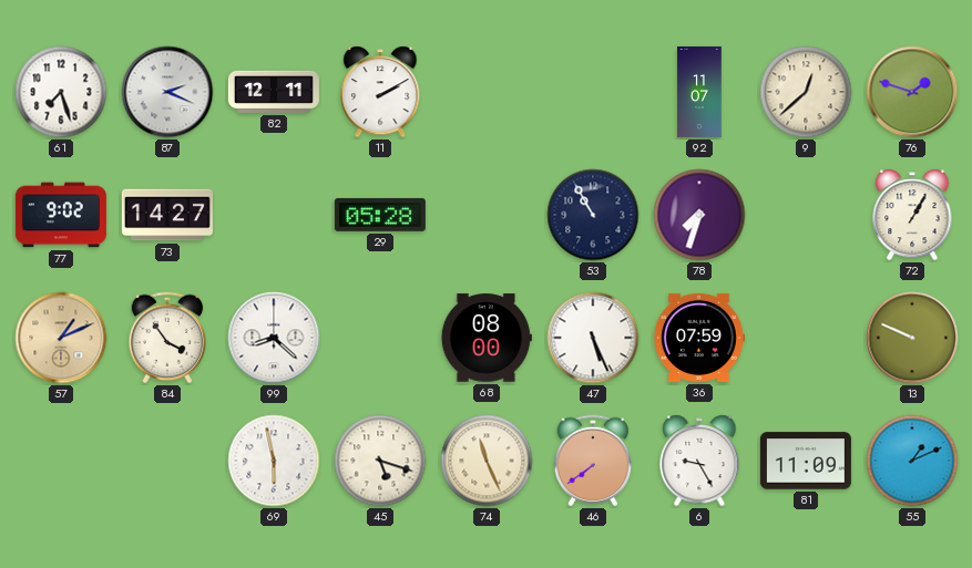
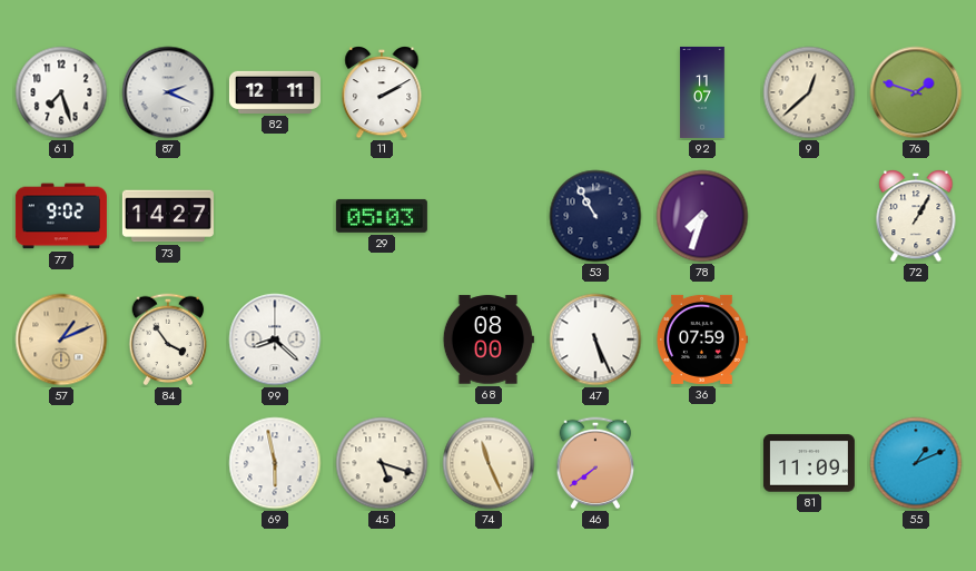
29: 05:28 -> 05:03
13: 9:49 -> none
6: 9:25 -> none
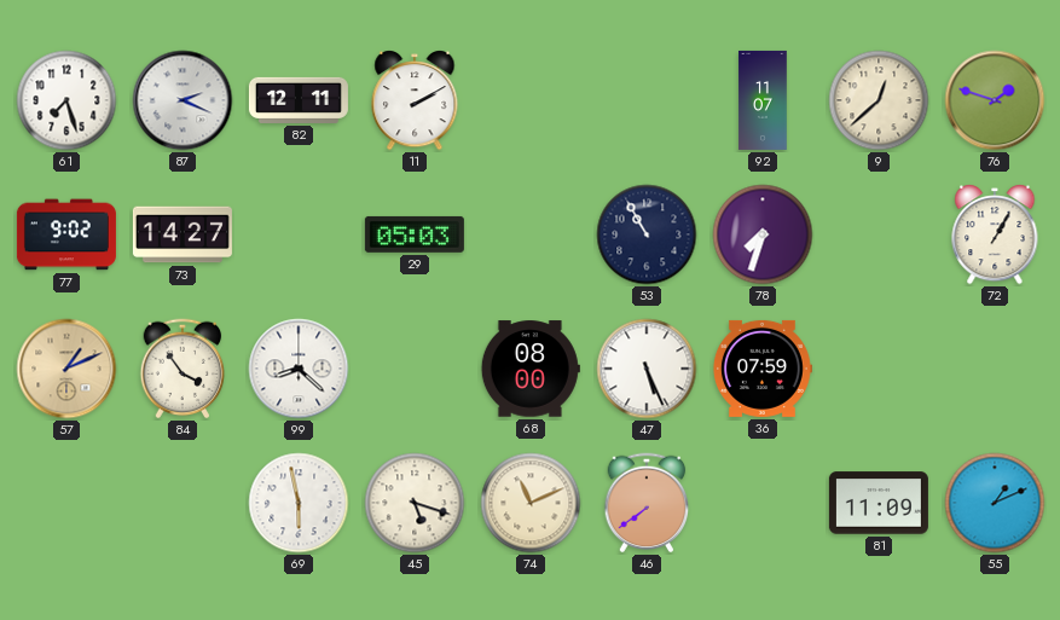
74: 11:26 -> 11:11
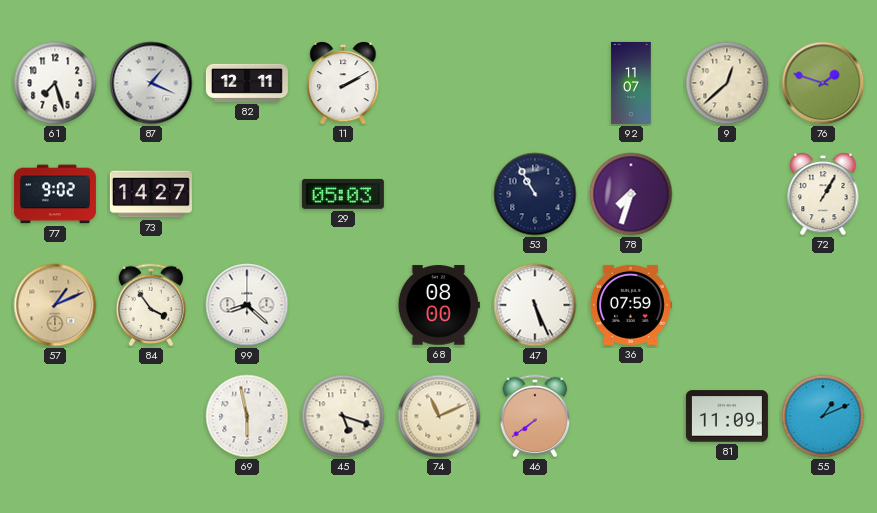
87: 2:19 -> 1:19
